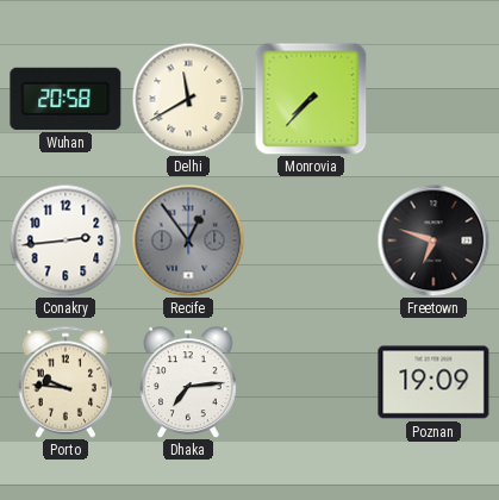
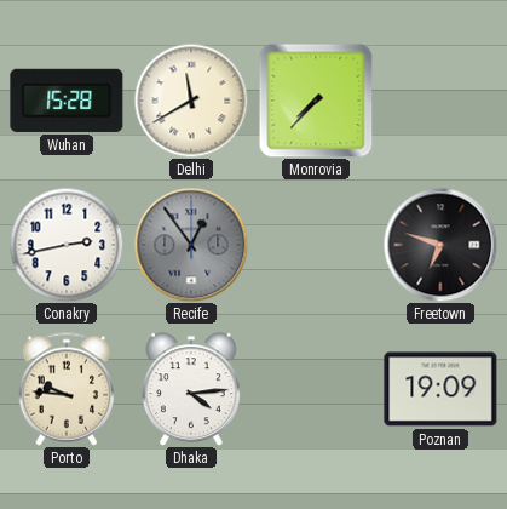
Wuhan: 20:58 -> 15:28
Conakry: 2:44 -> 2:43
Dhaka: 7:14 -> 4:14
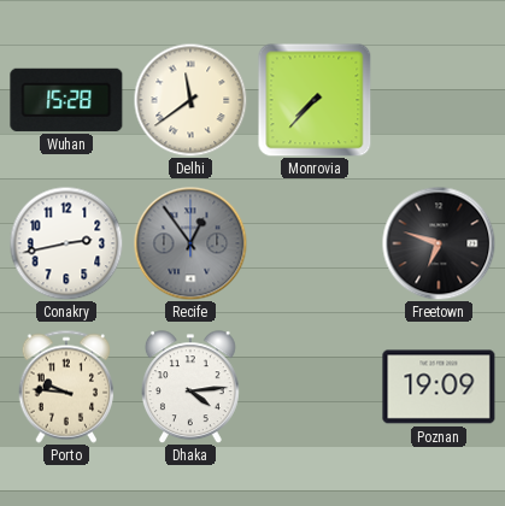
Delhi: 11:40 -> 11:39
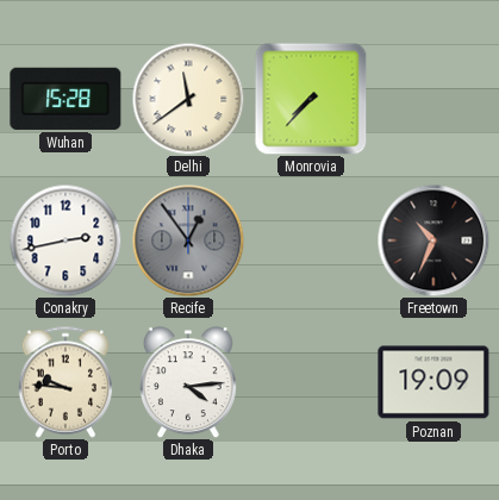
Freetown: 6:48 -> 10:34
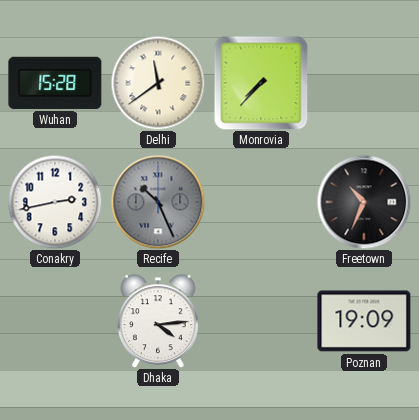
Recife: 12:54 -> 10:26
Porto: 9:46 -> none
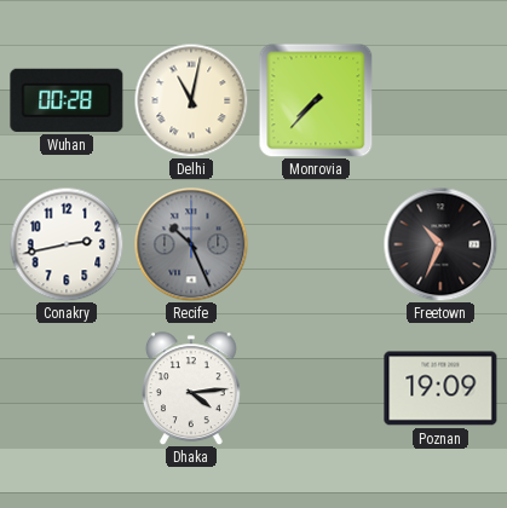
Wuhan: 15:28 -> 00:28
Delhi: 11:39 -> 11:02
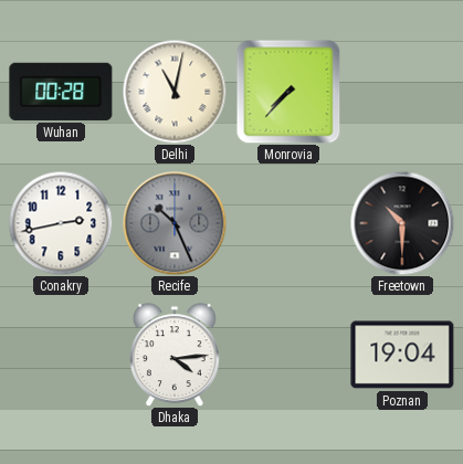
Freetown: 10:34 -> 10:30
Poznan: 19:09 -> 19:04
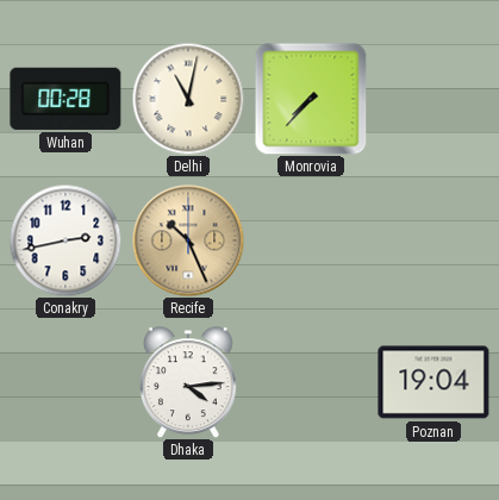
Recife dial: grey -> champagne
Freetown: 10:30 -> none
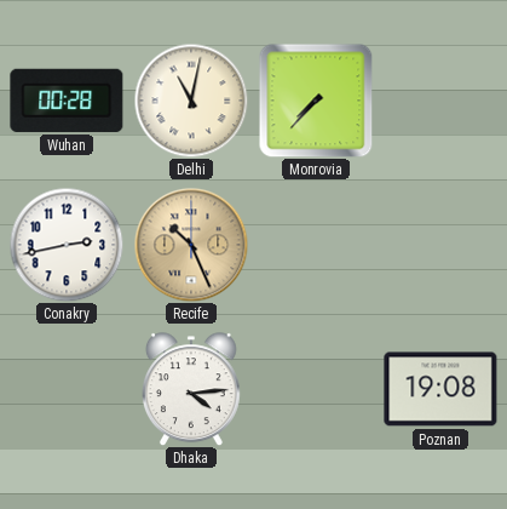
Poznan: 19:04 -> 19:08
